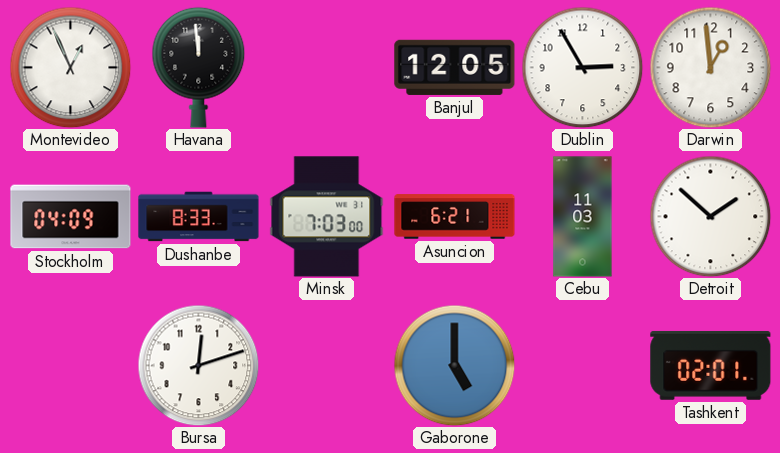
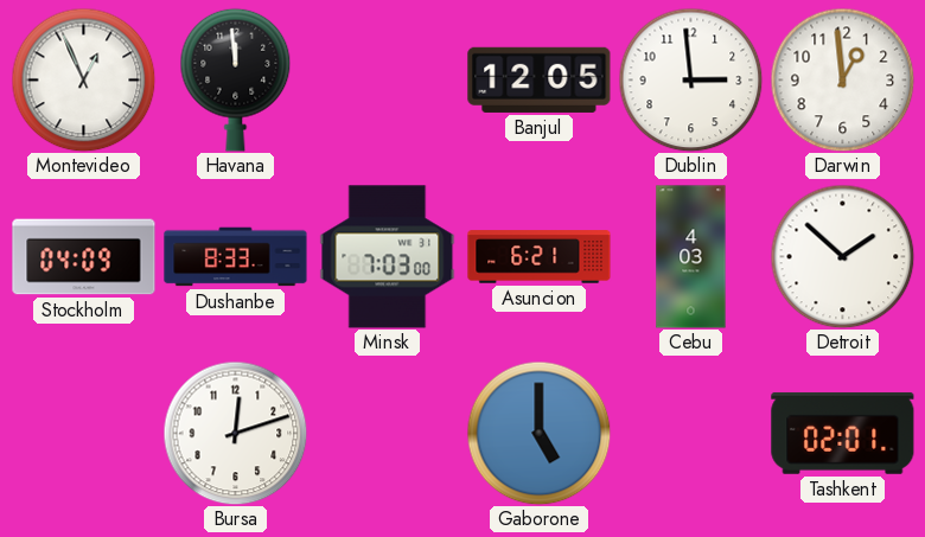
Dublin: 2:55 -> 2:59
Cebu: 11:03 -> 4:03
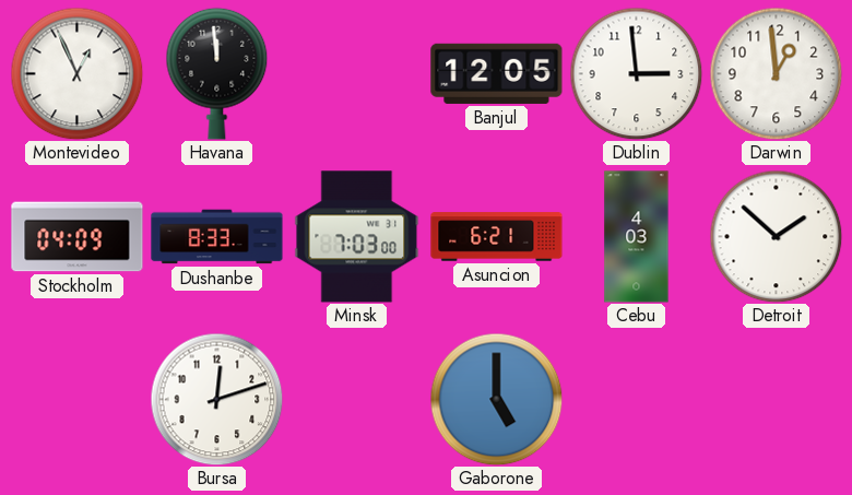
Tashkent: 02:01 -> none
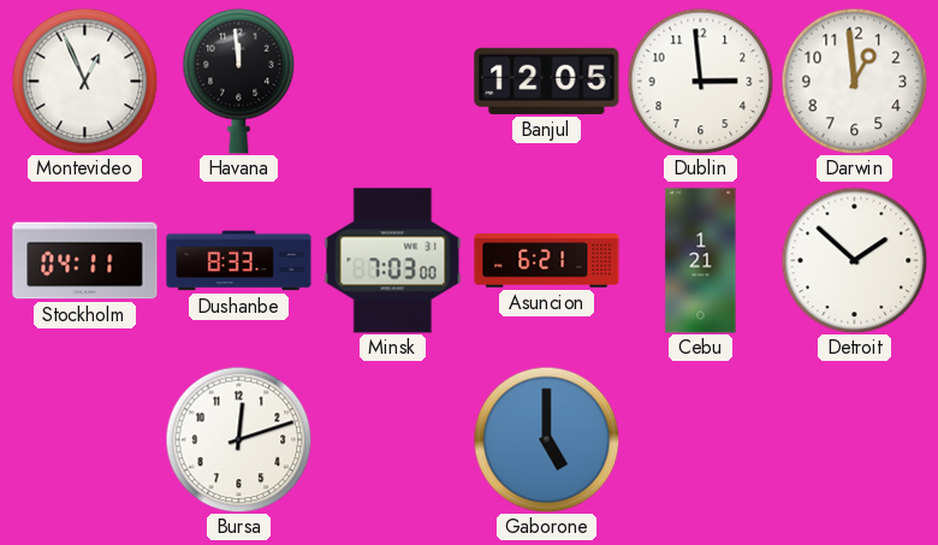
Stockholm: 04:09 -> 04:11
Cebu: 4:03 -> 1:21
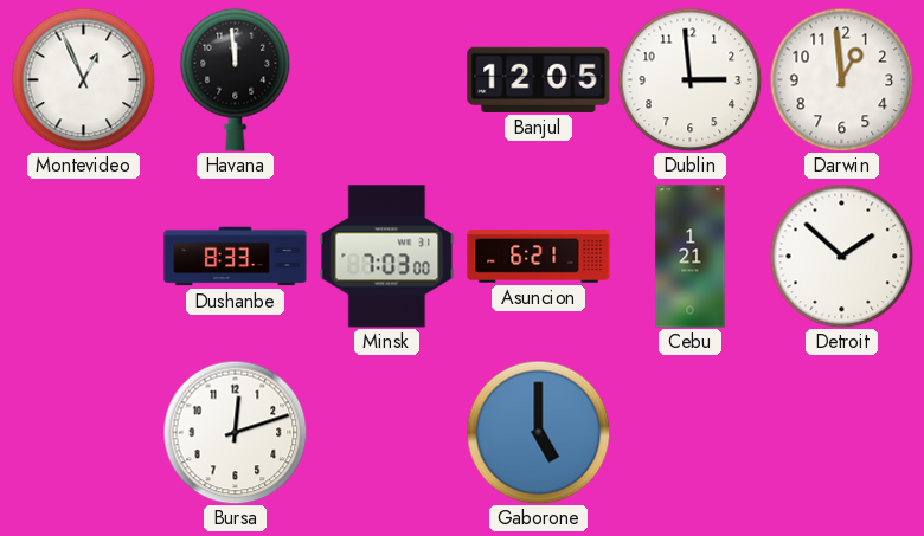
Stockholm: 04:11 -> none
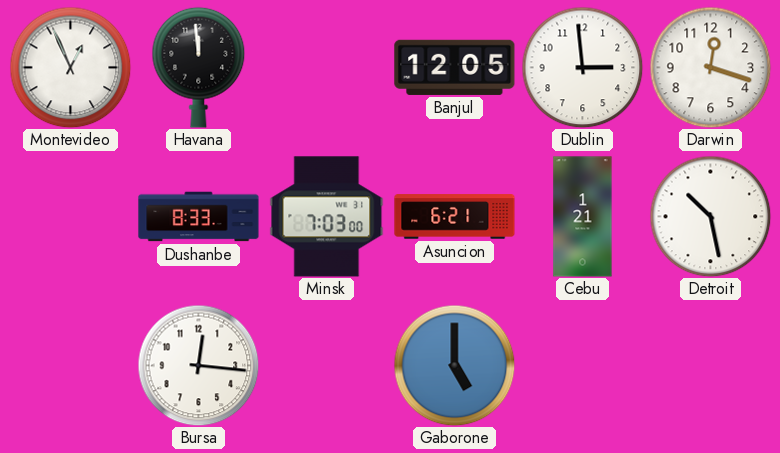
Darwin: 12:59 -> 12:18
Detroit: 1:52 -> 10:28
Bursa: 12:12 -> 12:16
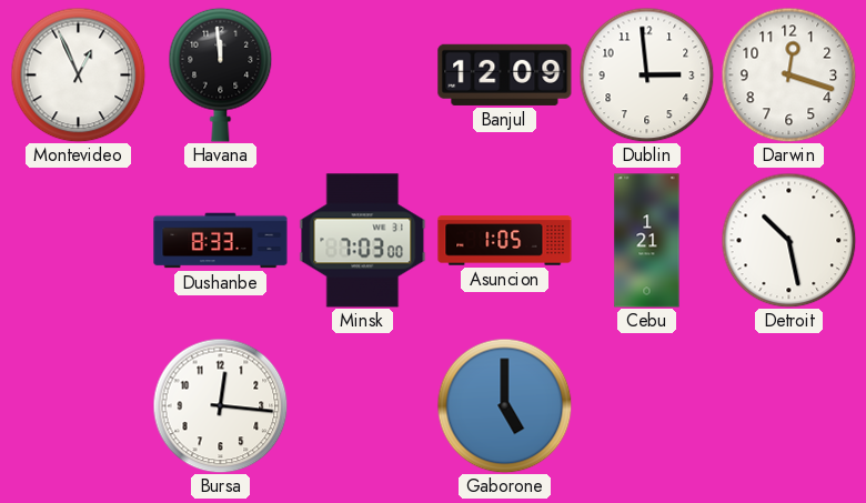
Banjul: 12:05 -> 12:09
Asuncion: 6:21 -> 1:05
